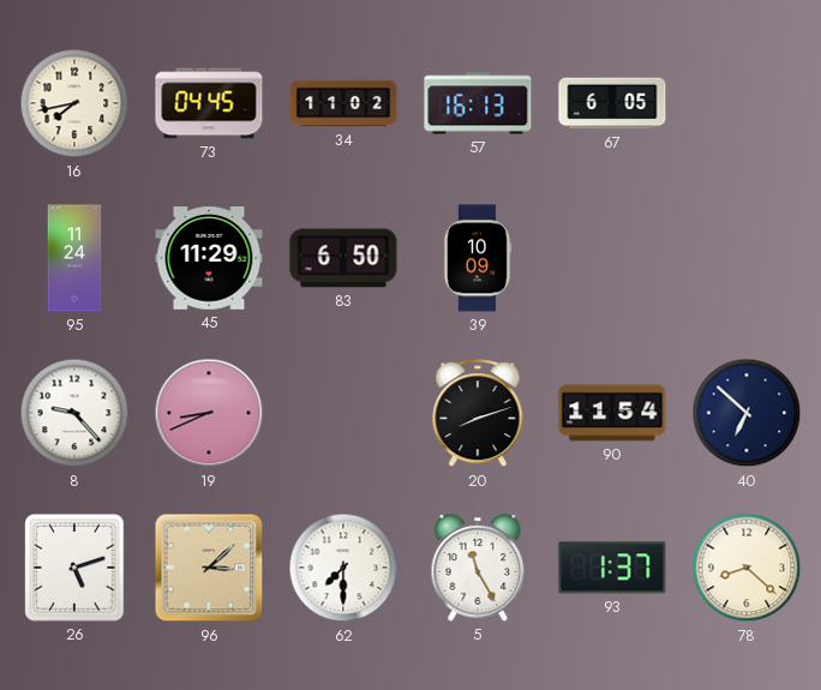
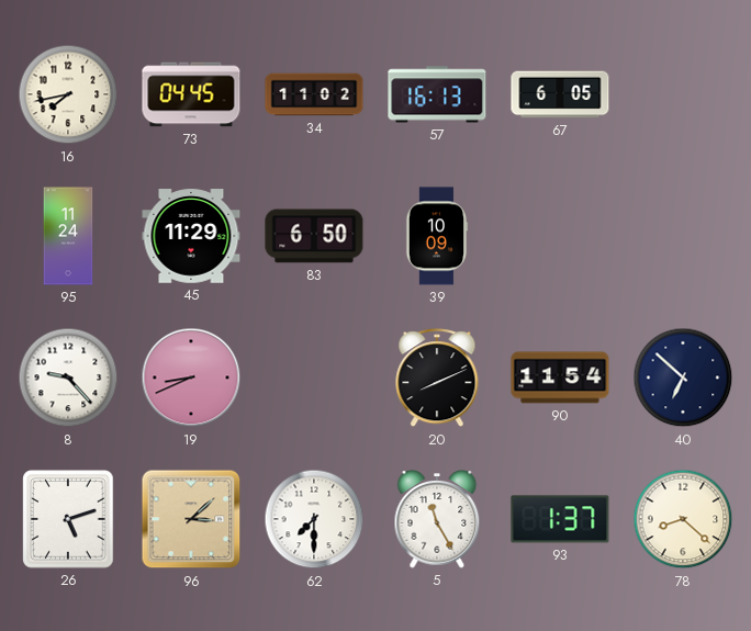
20: 8:12 -> 8:11
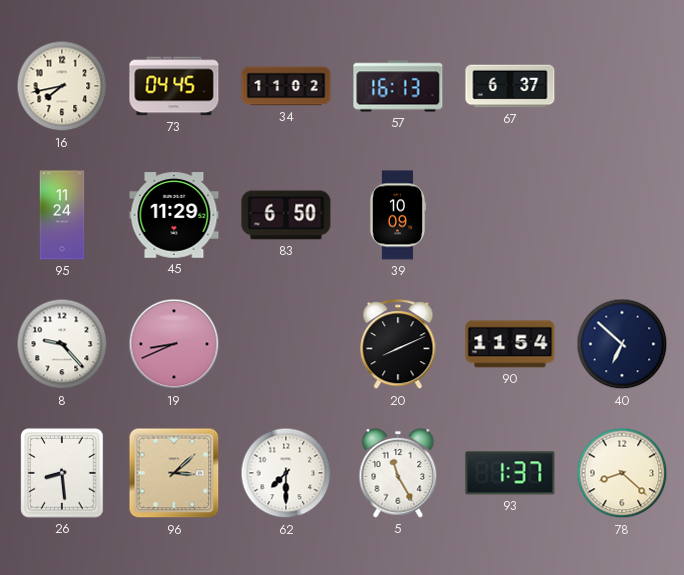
67: 6:05 -> 6:37
26: 5:12 -> 8:29
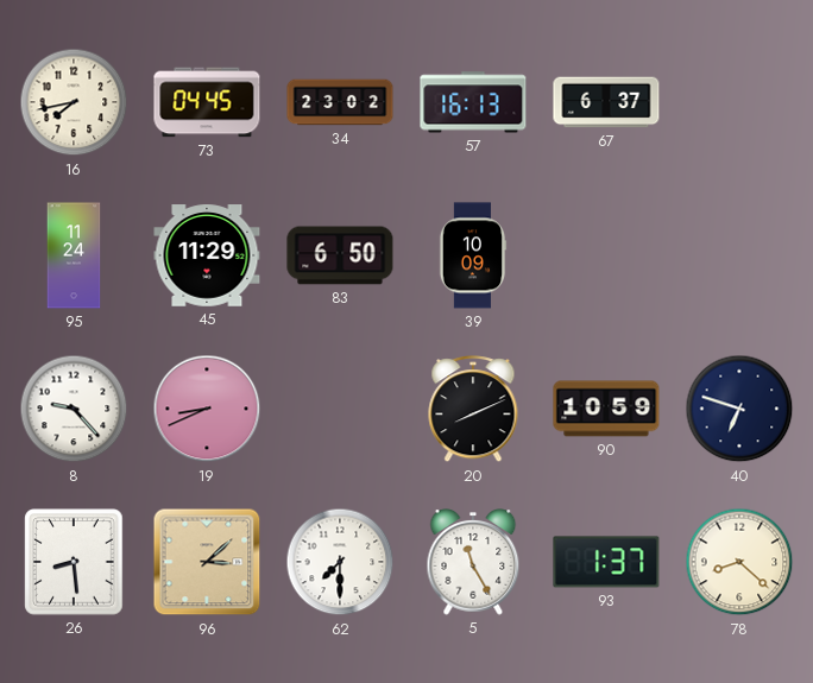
34: 11:02 -> 23:02
90: 11:54 -> 10:59
40: 6:52 -> 6:48
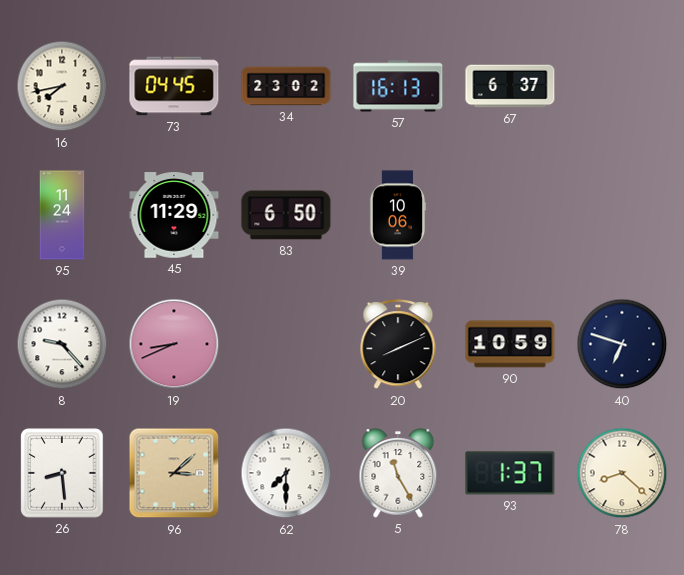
39: 10:09 -> 10:06
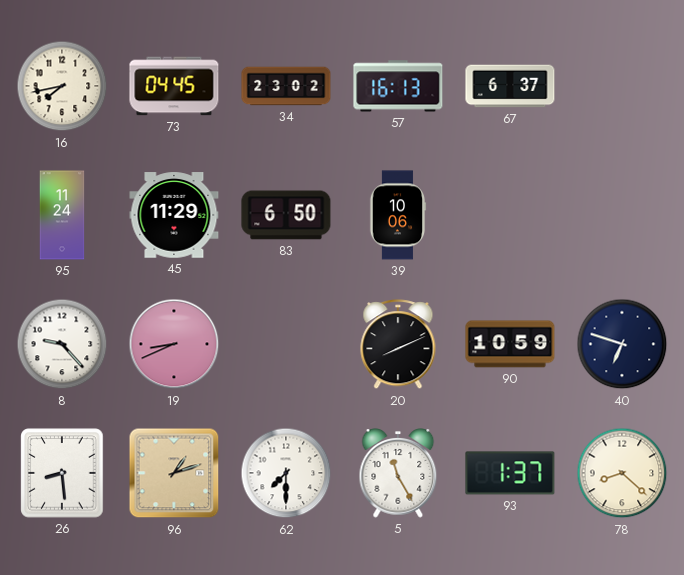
96: 3:08 -> 1:12
